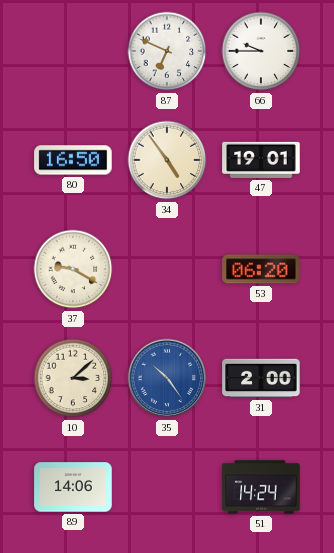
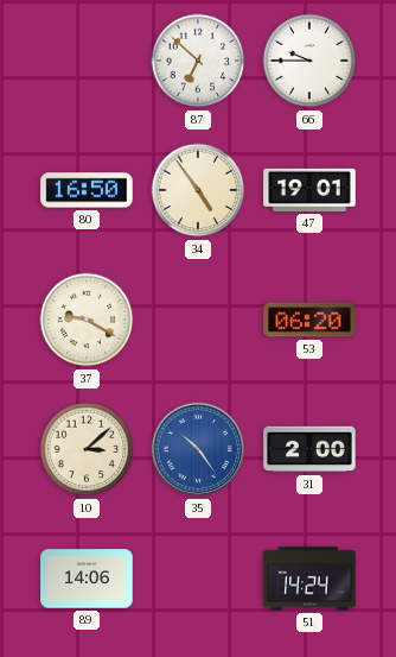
87: 6:49 -> 6:52
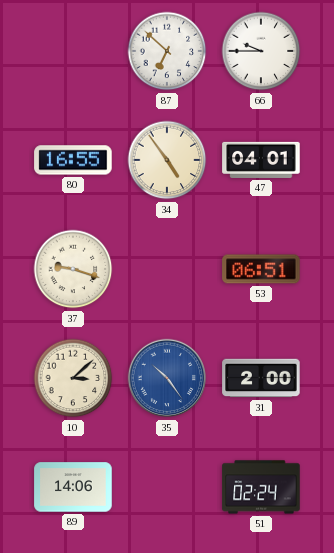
80: 16:50 -> 16:55
47: 19:01 -> 04:01
37: 9:20 -> 9:18
53: 06:20 -> 06:51
51: 14:24 -> 02:24
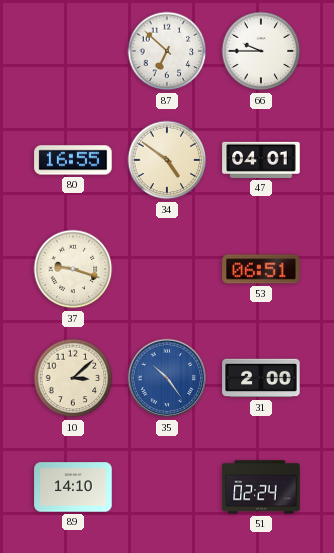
34: 4:54 -> 4:51
89: 14:06 -> 14:10
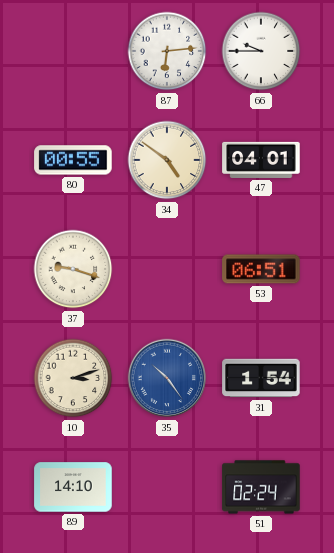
87: 6:52 -> 6:14
80: 16:55 -> 00:55
10: 3:08 -> 3:12
31: 2:00 -> 1:54
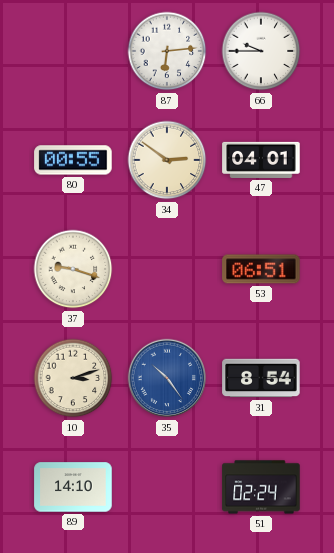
34: 4:51 -> 2:51
31: 1:54 -> 8:54
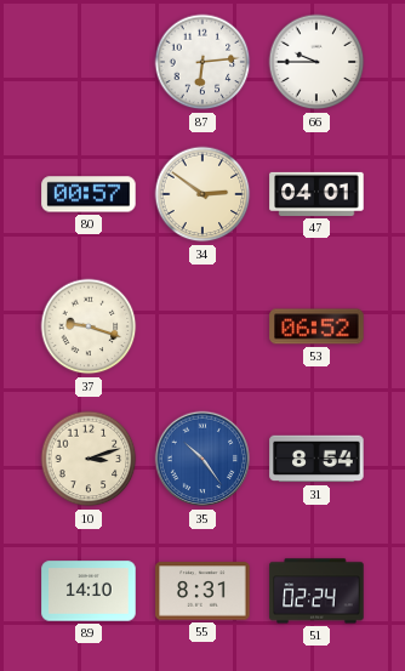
80: 00:55 -> 00:57
53: 06:51 -> 06:52
55: none -> 8:31
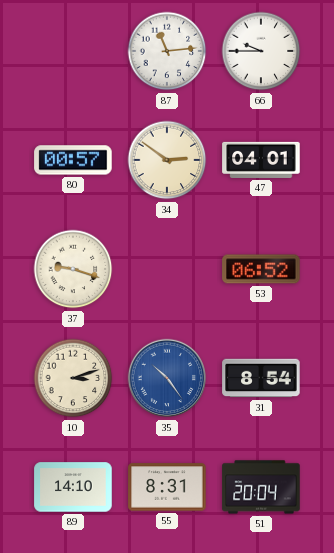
87: 6:14 -> 11:14
51: 02:24 -> 20:04
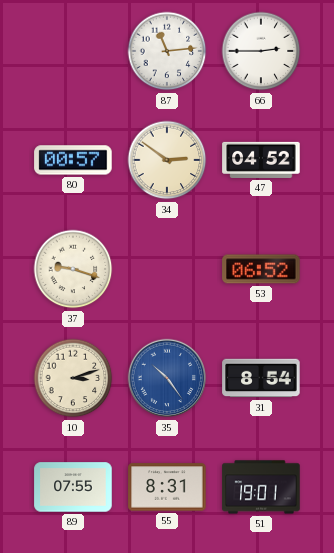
66: 9:45 -> 2:45
47: 04:01 -> 04:52
89: 14:10 -> 07:55
51: 20:04 -> 19:01
